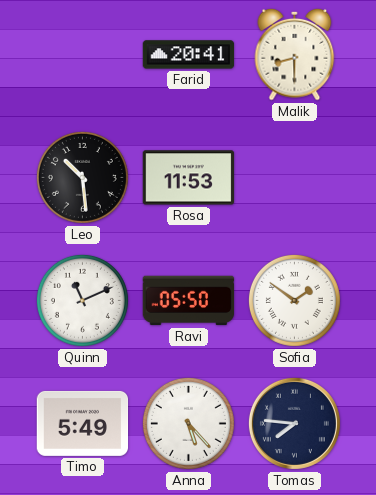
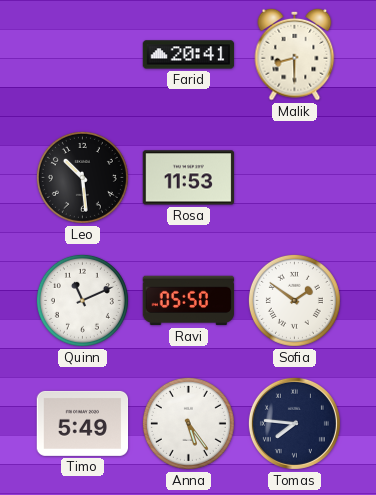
Anna: 5:23 -> 5:24
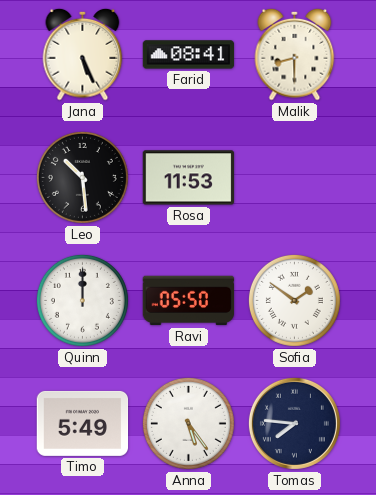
Jana: none -> 5:26
Farid: 20:41 -> 08:41
Quinn: 11:11 -> 12:00
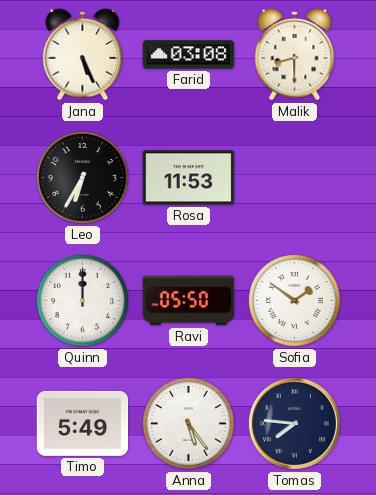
Farid: 08:41 -> 03:08
Leo: 10:29 -> 6:35
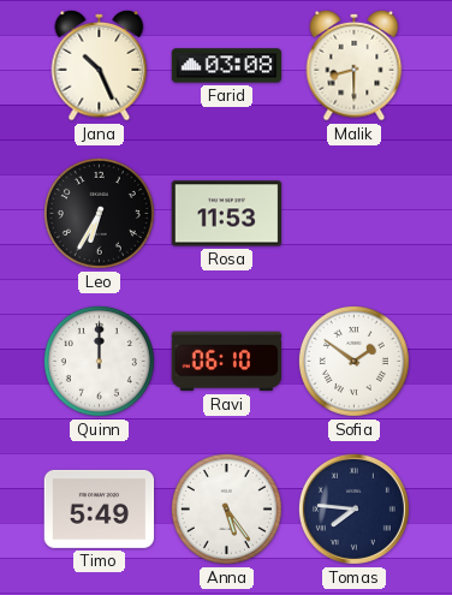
Jana: 5:26 -> 10:26
Ravi: 05:50 -> 06:10
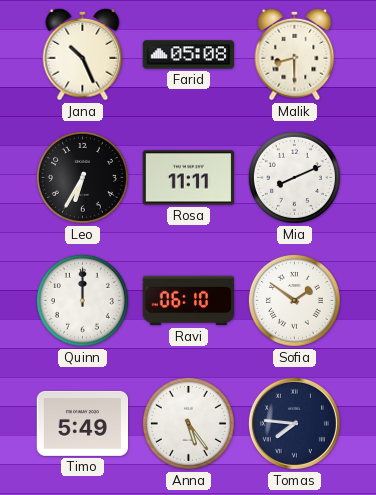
Farid: 03:08 -> 05:08
Rosa: 11:53 -> 11:11
Mia: none -> 8:11
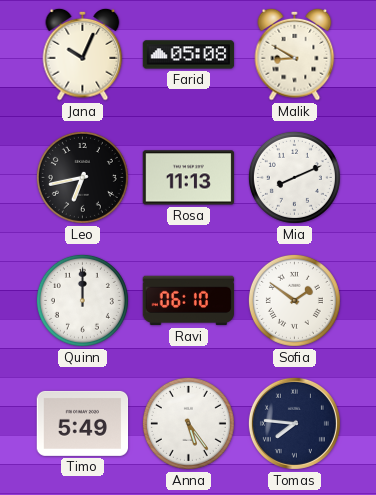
Jana: 10:26 -> 10:04
Malik: 8:30 -> 8:50
Leo: 6:35 -> 6:43
Rosa: 11:11 -> 11:13
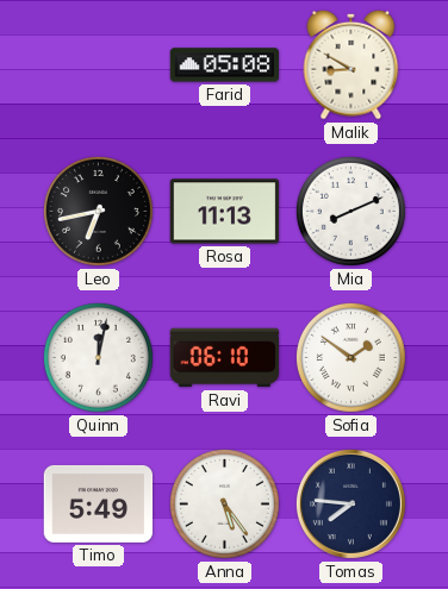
Jana: 10:04 -> none
Quinn: 12:00 -> 12:02
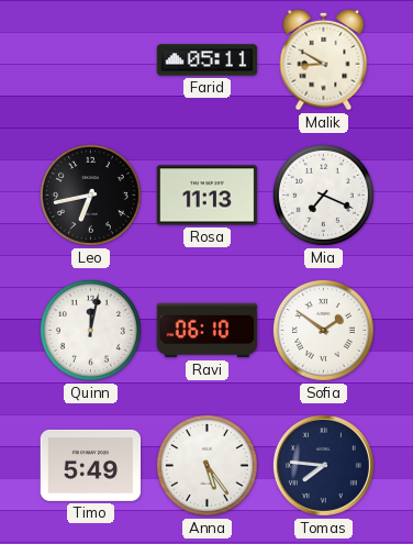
Farid: 05:08 -> 05:11
Mia: 8:11 -> 7:19
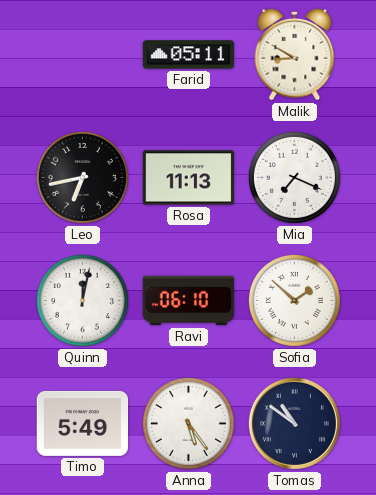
Sofia: 1:51 -> 1:52
Tomas: 7:46 -> 10:51
